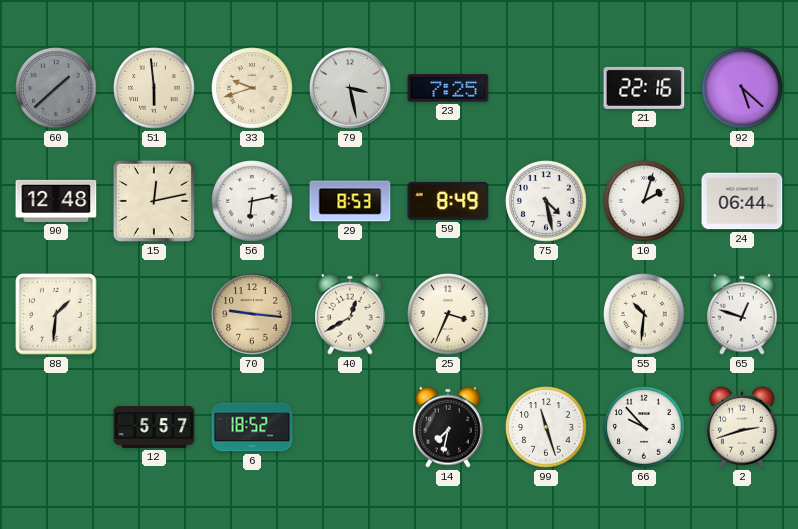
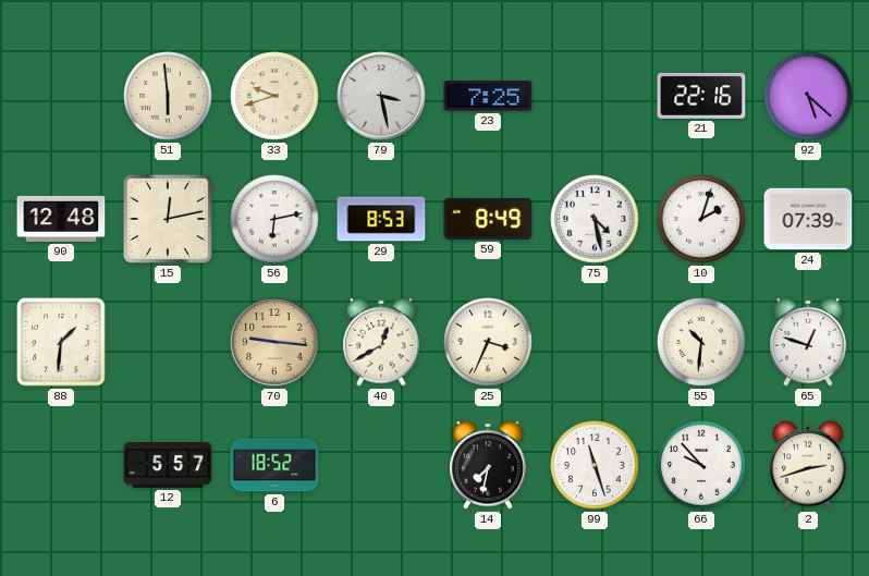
60: 1:38 -> none
24: 06:44 -> 07:39
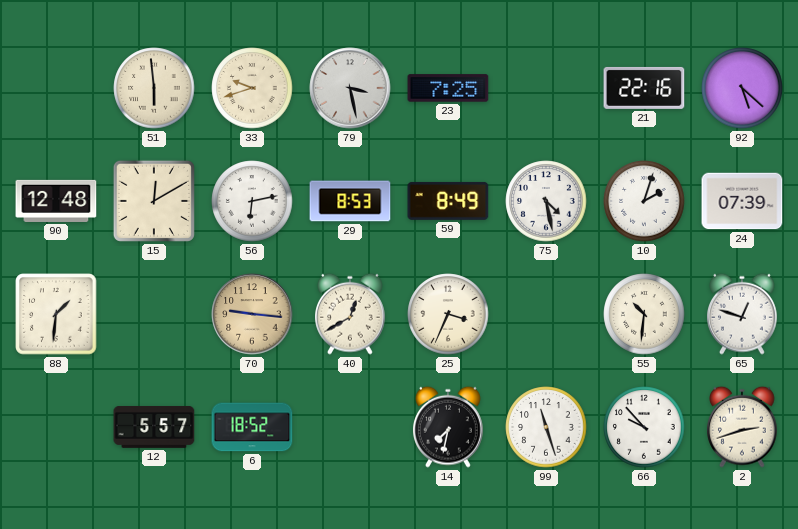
15: 12:13 -> 12:10
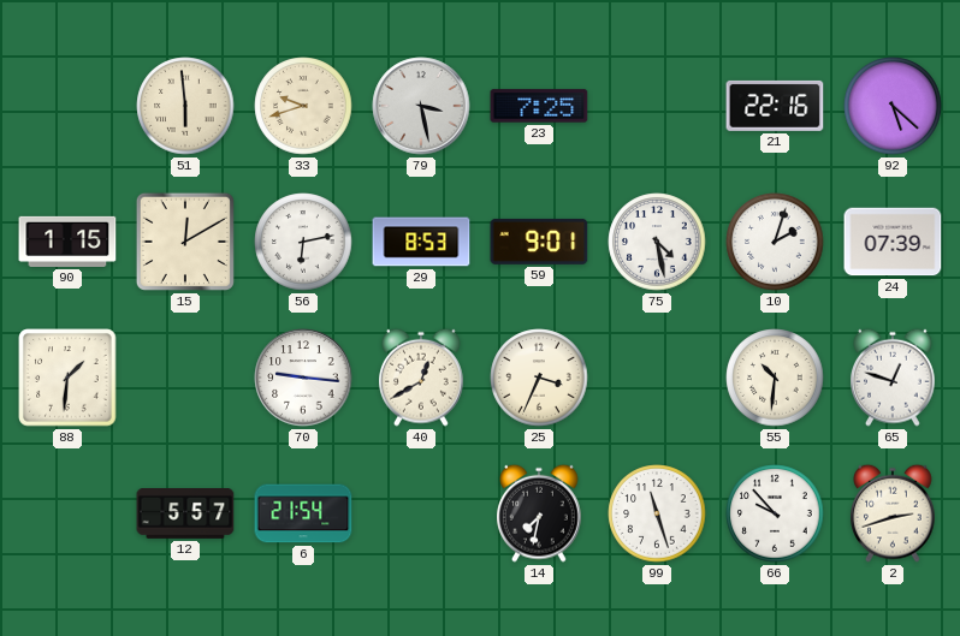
90: 12:48 -> 1:15
59: 8:49 -> 9:01
70 dial: champagne -> white
6: 18:52 -> 21:54
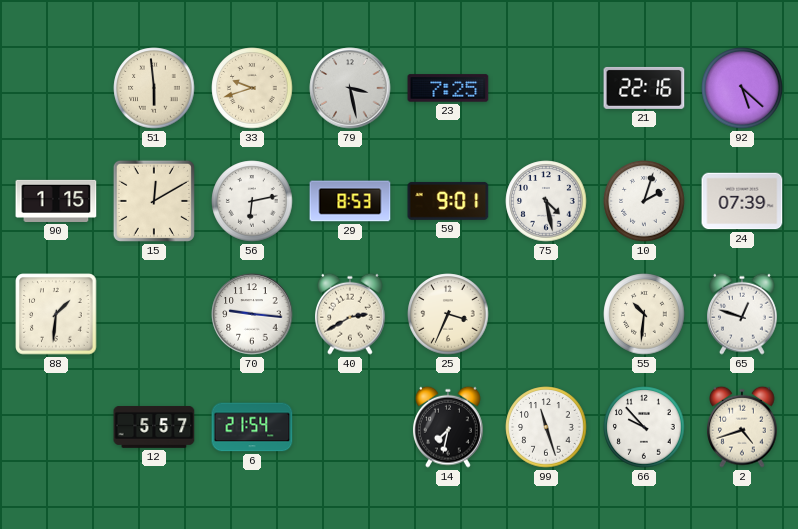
40: 12:40 -> 2:40
2: 2:42 -> 4:42
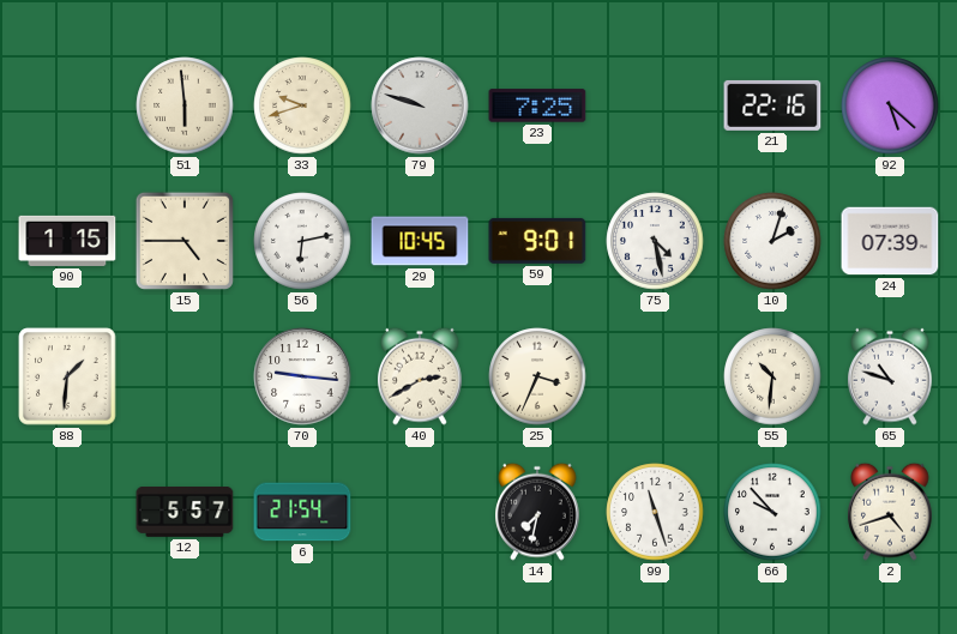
79: 3:28 -> 9:48
15: 12:10 -> 4:45
29: 8:53 -> 10:45
65: 12:48 -> 10:48
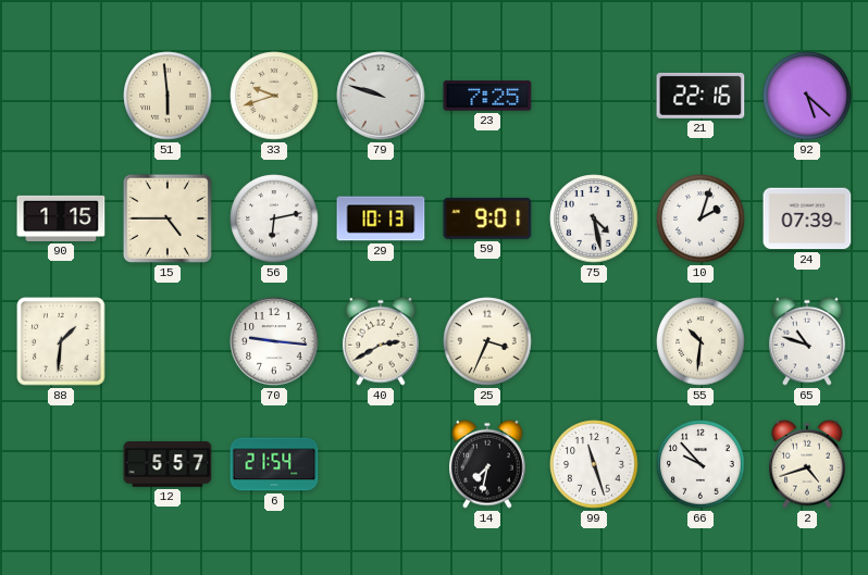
29: 10:45 -> 10:13
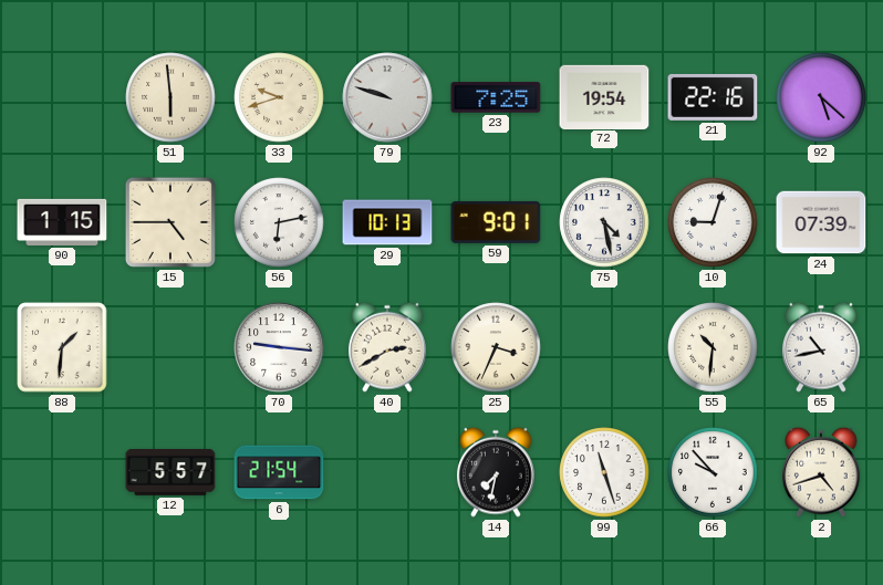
72: none -> 19:54
10: 2:03 -> 9:03
65: 10:48 -> 10:43
